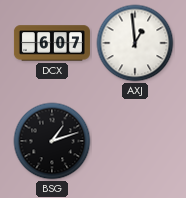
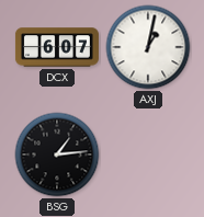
AXJ: 12:59 -> 1:02
BSG: 1:12 -> 1:14
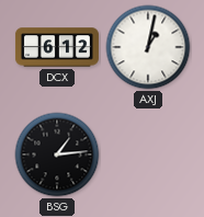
DCX: 6:07 -> 6:12
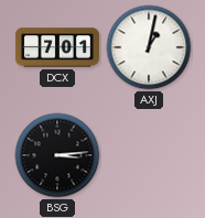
DCX: 6:12 -> 7:01
BSG: 1:14 -> 3:14
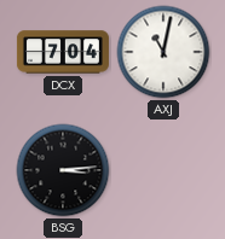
DCX: 7:01 -> 7:04
AXJ: 1:02 -> 11:02
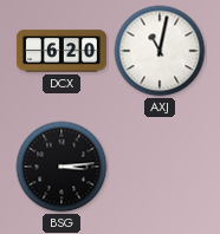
DCX: 7:04 -> 6:20
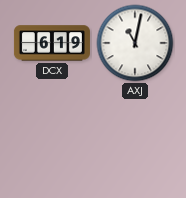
DCX: 6:20 -> 6:19
BSG: 3:14 -> none
